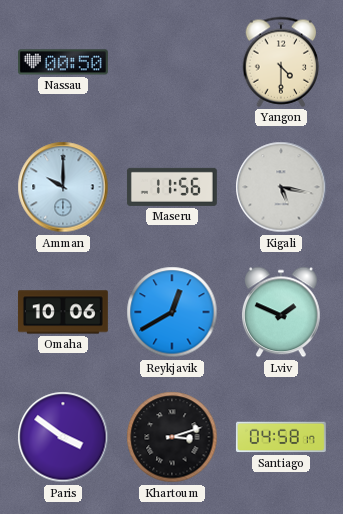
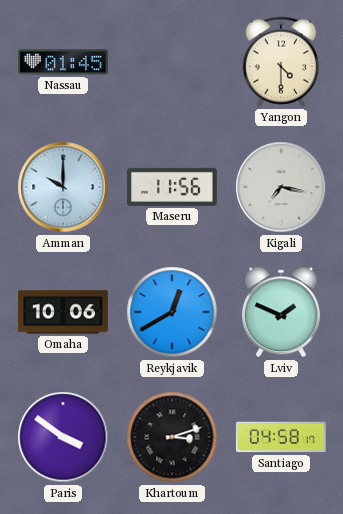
Nassau: 00:50 -> 01:45
Kigali: 5:17 -> 7:17
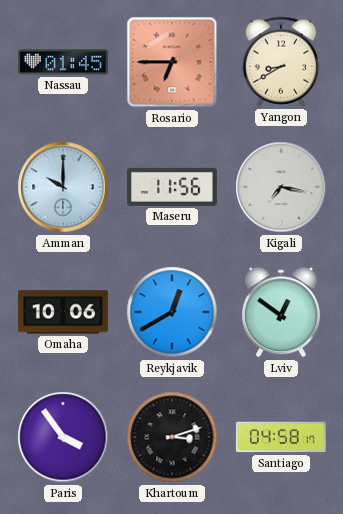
Rosario: none -> 6:45
Yangon: 4:30 -> 8:40
Lviv: 1:49 -> 12:51
Paris: 3:51 -> 3:54
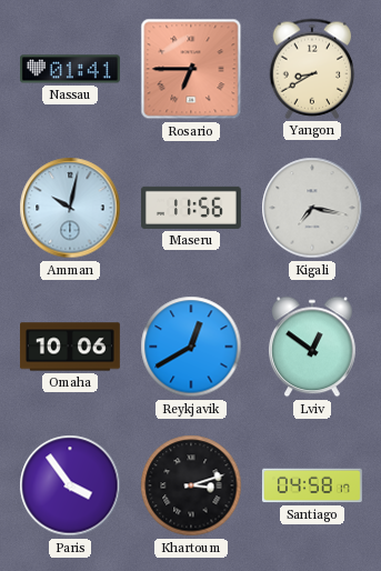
Nassau: 01:45 -> 01:41
Amman: 10:00 -> 10:02
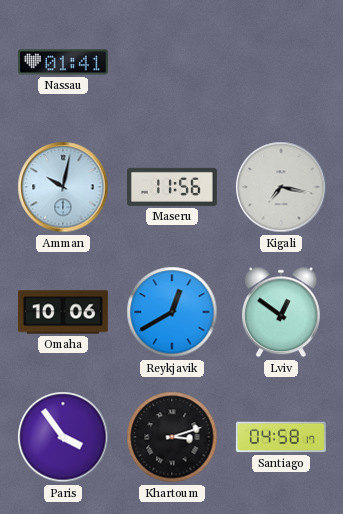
Rosario: 6:45 -> none
Yangon: 8:40 -> none
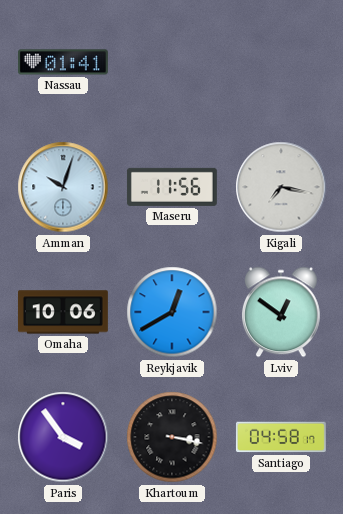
Amman: 10:02 -> 10:03
Khartoum: 3:12 -> 3:17
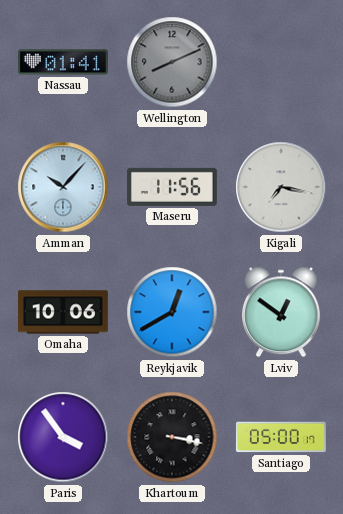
Wellington: none -> 8:11
Amman: 10:03 -> 10:07
Santiago: 04:58 -> 05:00
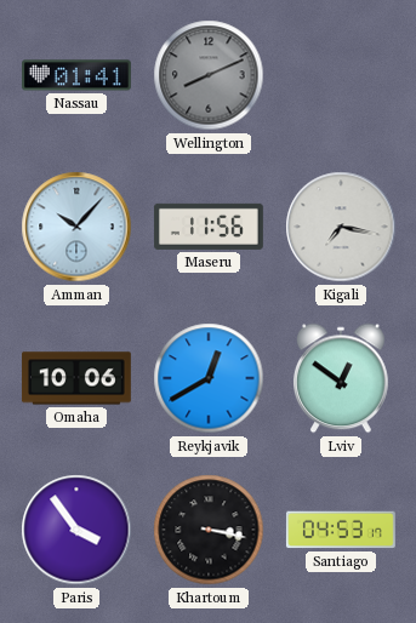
Santiago: 05:00 -> 04:53
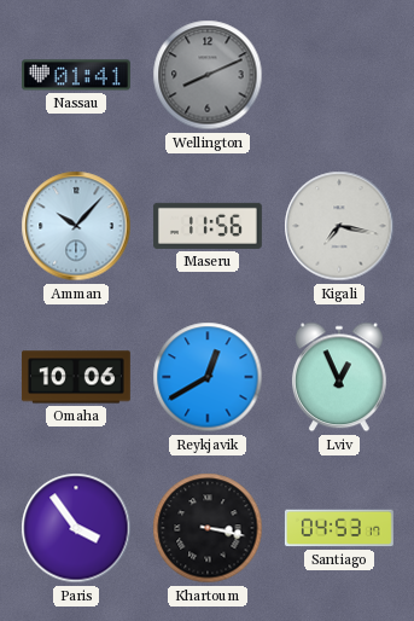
Lviv: 12:51 -> 12:56
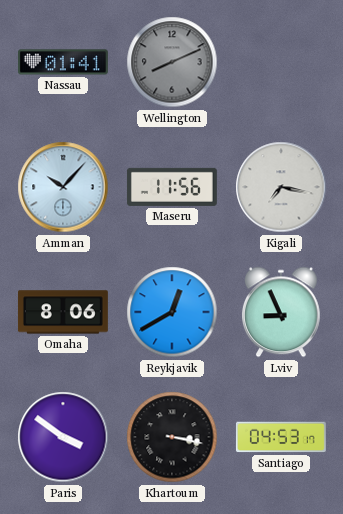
Omaha: 10:06 -> 8:06
Lviv: 12:56 -> 8:56
Paris: 3:54 -> 3:51
